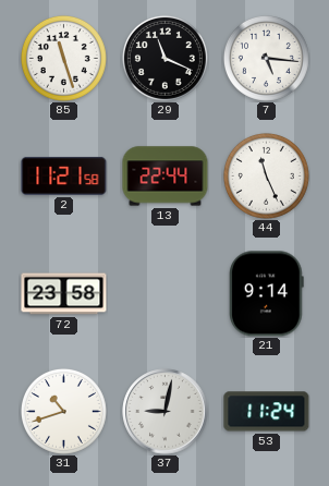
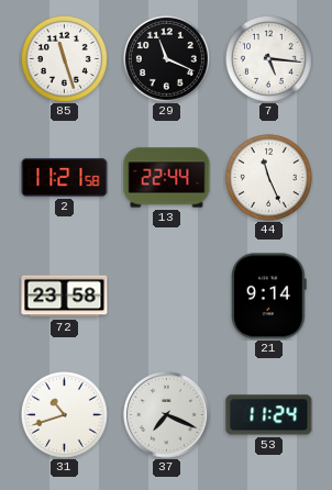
37: 9:02 -> 7:19
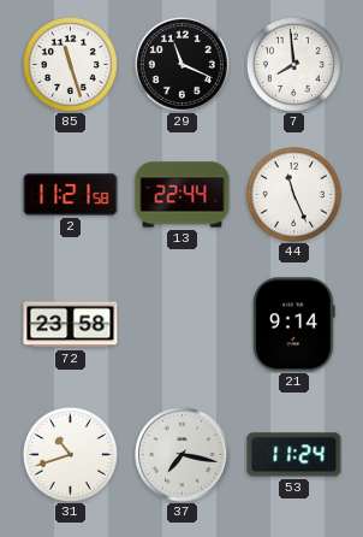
7: 5:16 -> 7:59
37: 7:19 -> 7:17
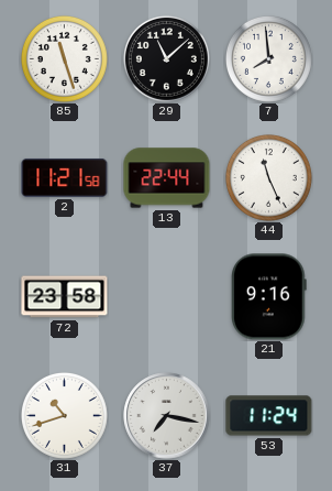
29: 11:19 -> 11:08
21: 9:14 -> 9:16
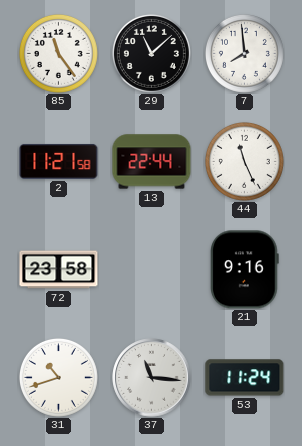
85: 11:27 -> 11:24
37: 7:17 -> 11:16
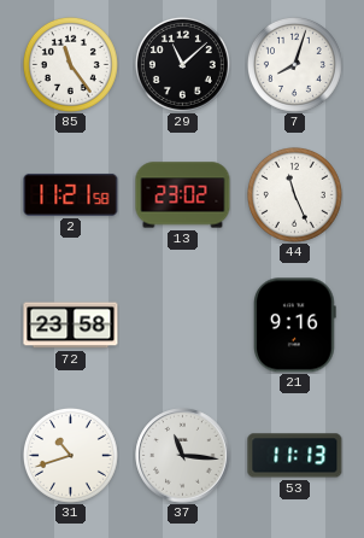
7: 7:59 -> 8:03
13: 22:44 -> 23:02
53: 11:24 -> 11:13
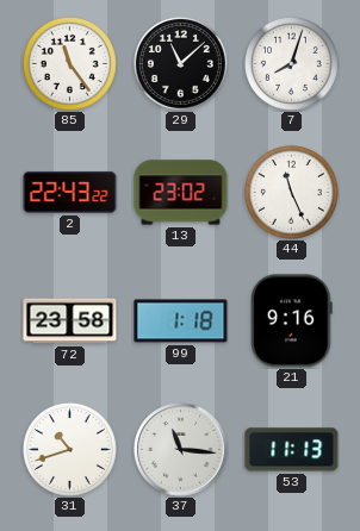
2: 11:21 -> 22:43
99: none -> 1:18
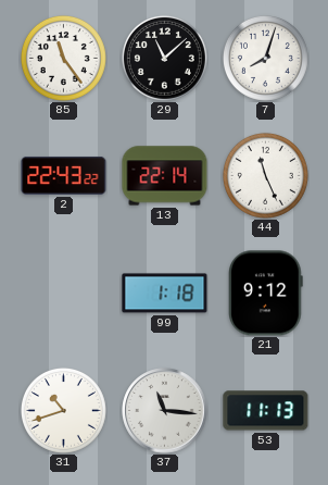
13: 23:02 -> 22:14
72: 23:58 -> none
21: 9:16 -> 9:12
